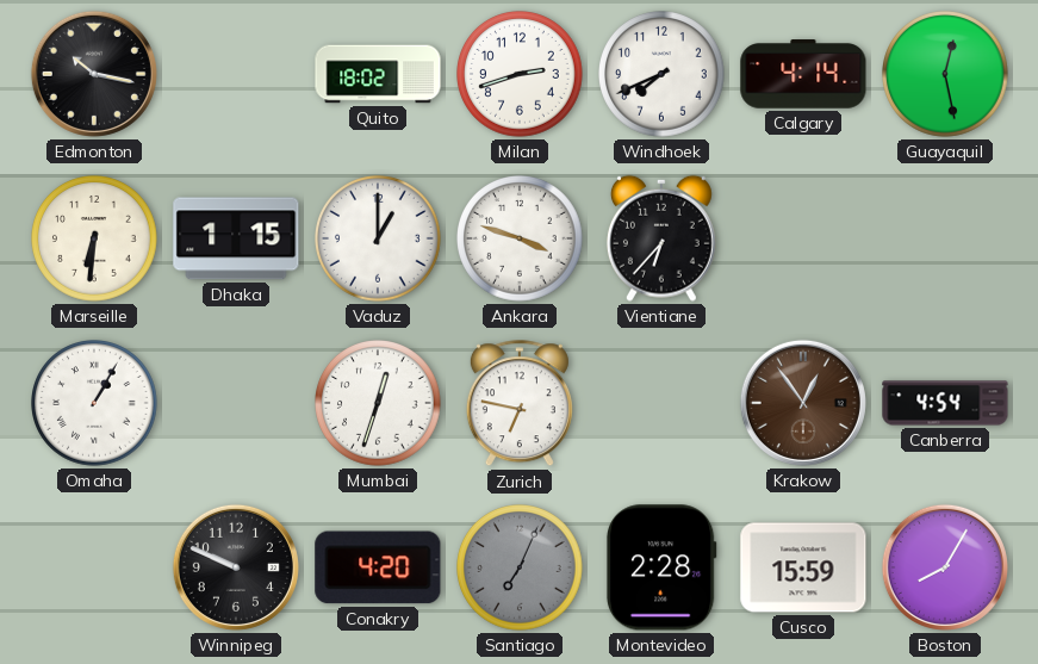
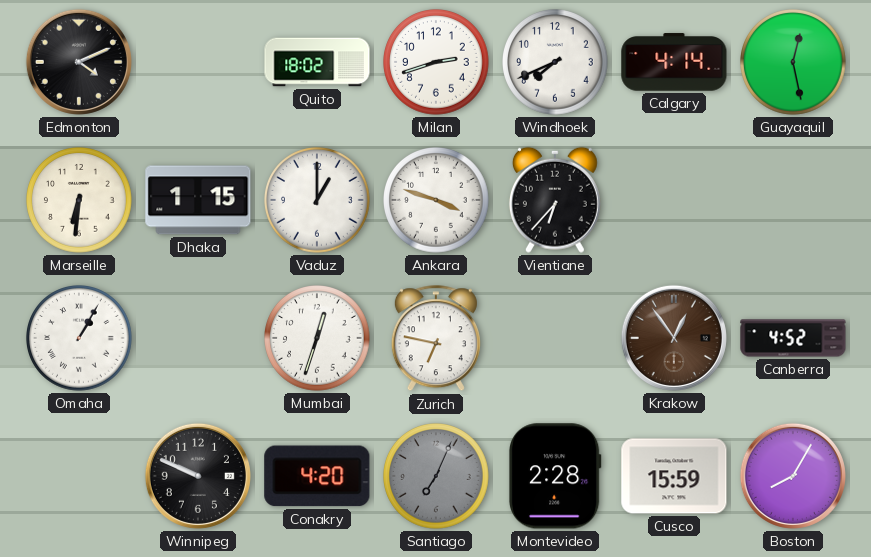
Edmonton: 10:17 -> 4:11
Canberra: 4:54 -> 4:52
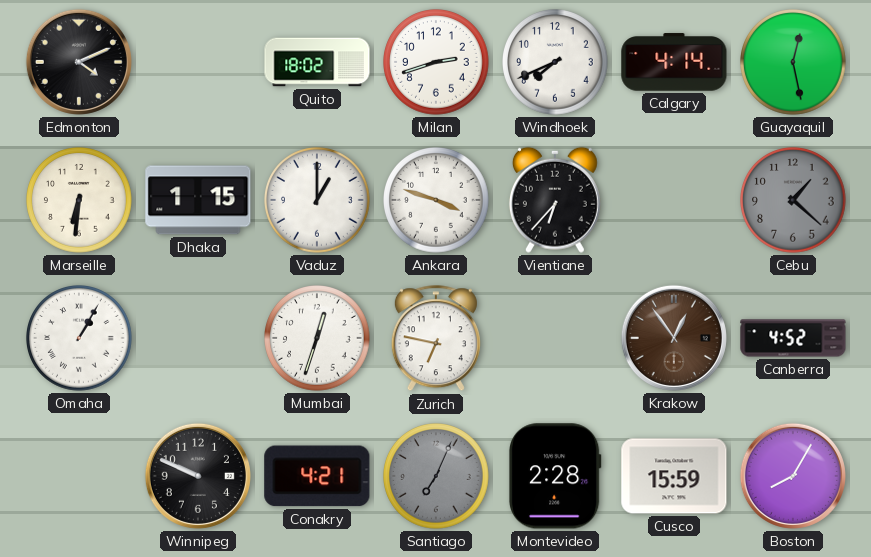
Cebu: none -> 1:22
Conakry: 4:20 -> 4:21
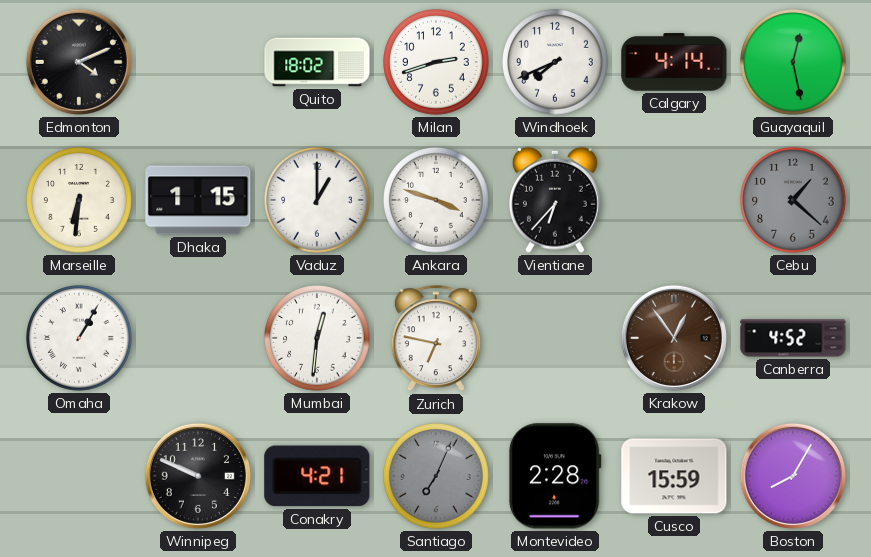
Mumbai: 12:33 -> 12:31
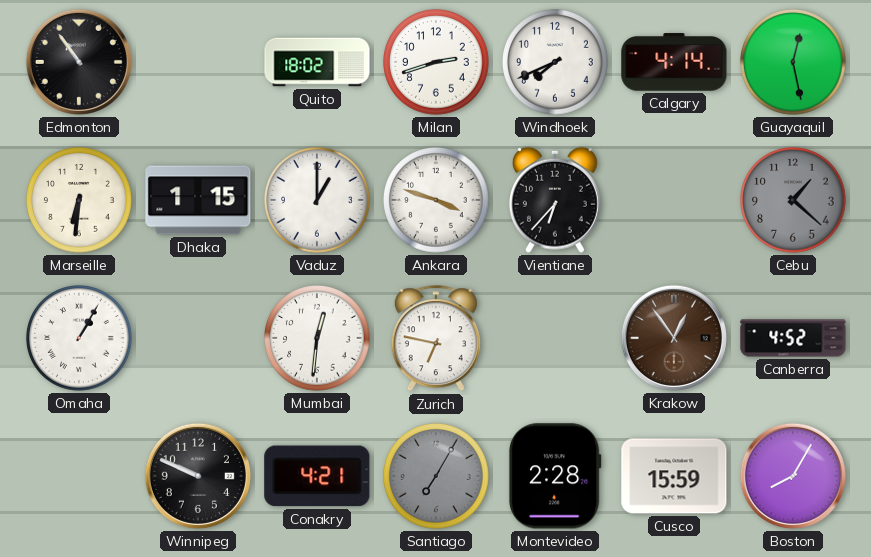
Edmonton: 4:11 -> 10:54
Santiago: 7:04 -> 7:05
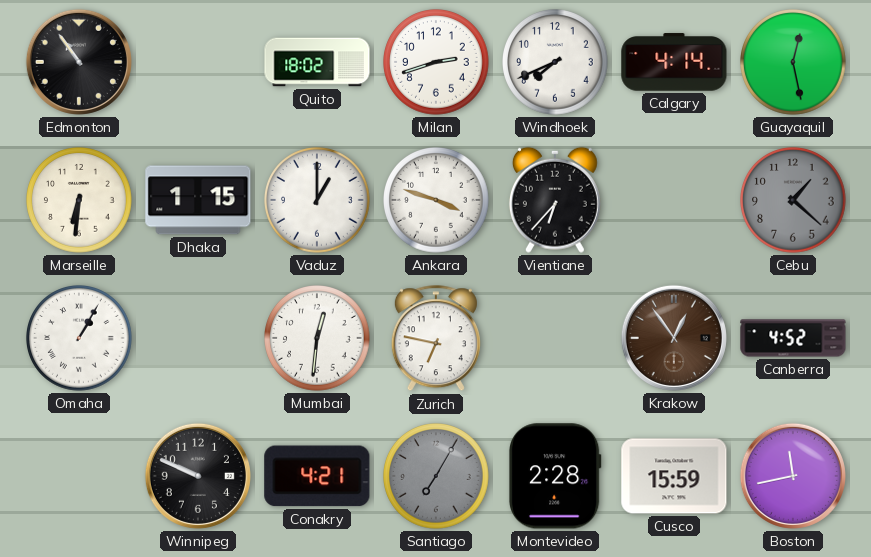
Boston: 8:05 -> 11:43
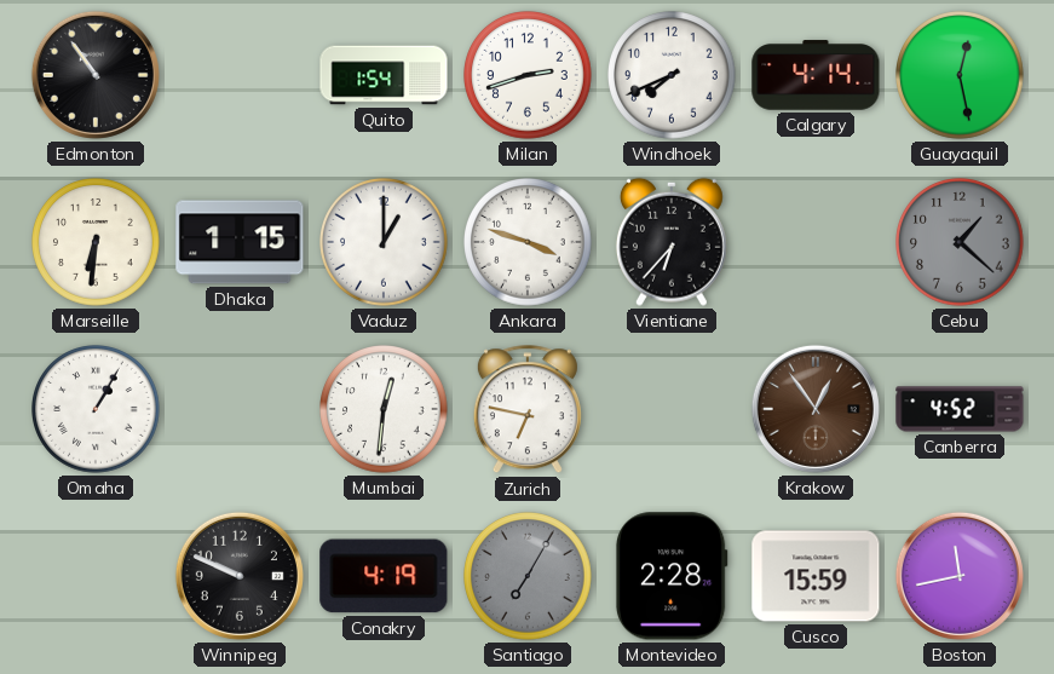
Quito: 18:02 -> 1:54
Conakry: 4:21 -> 4:19
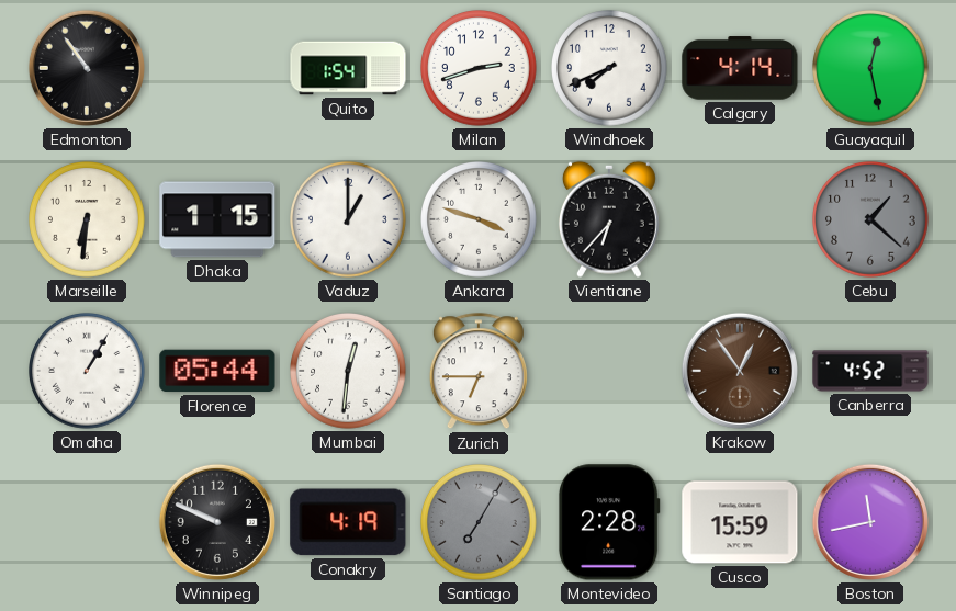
Florence: none -> 05:44
Zurich: 6:47 -> 6:45
